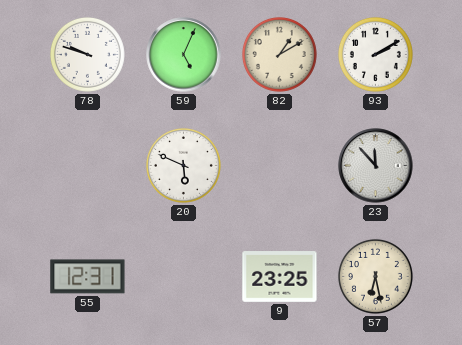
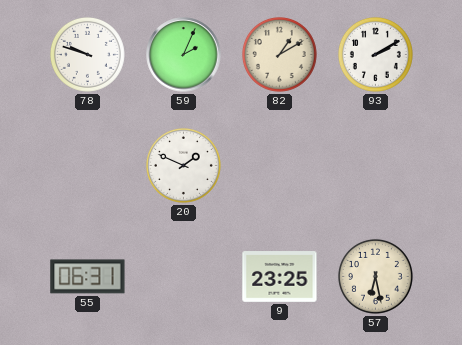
59: 5:04 -> 2:04
20: 5:49 -> 1:49
23: 11:53 -> none
55: 12:31 -> 06:31
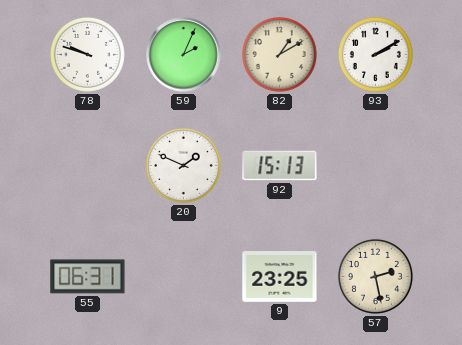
92: none -> 15:13
57: 6:28 -> 2:28
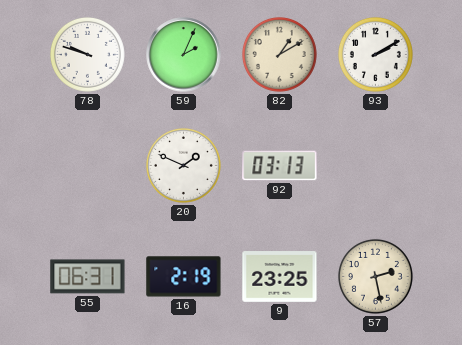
92: 15:13 -> 03:13
16: none -> 2:19
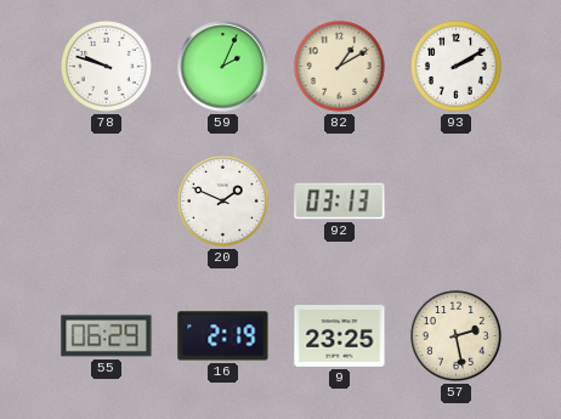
55: 06:31 -> 06:29
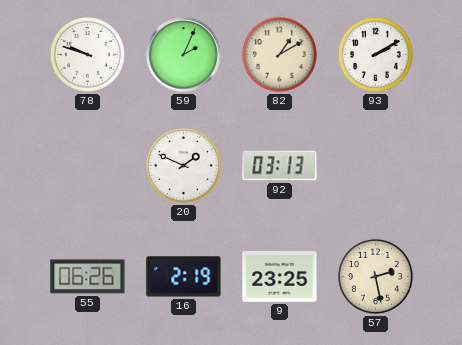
55: 06:29 -> 06:26
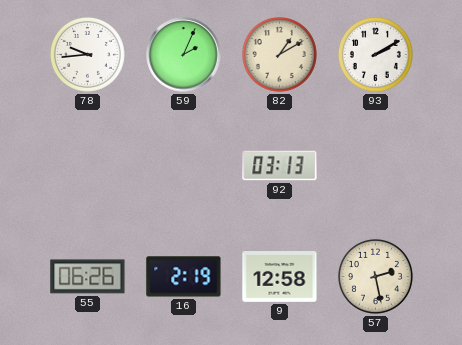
78: 9:48 -> 9:44
20: 1:49 -> none
9: 23:25 -> 12:58
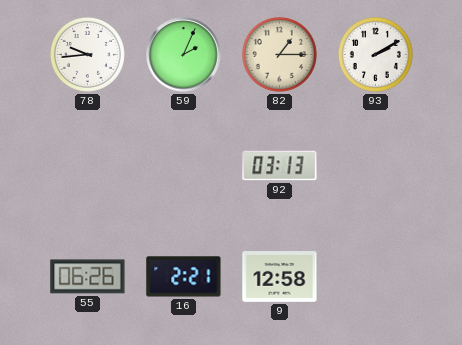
82: 1:10 -> 1:15
16: 2:19 -> 2:21
57: 2:28 -> none
